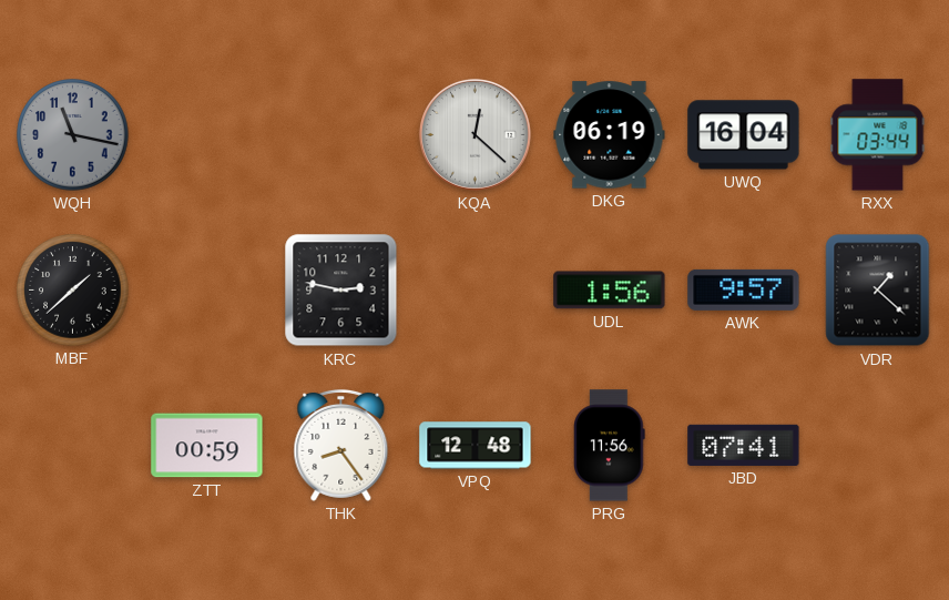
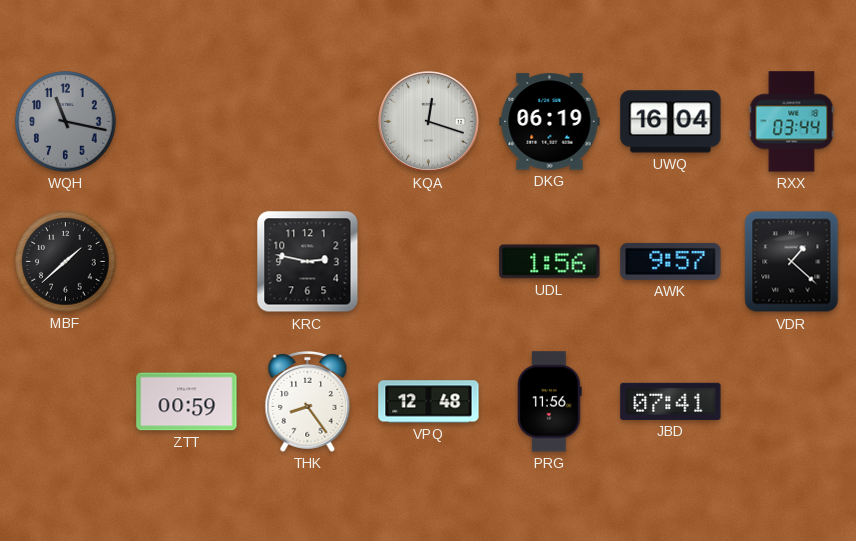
KQA: 12:22 -> 12:18
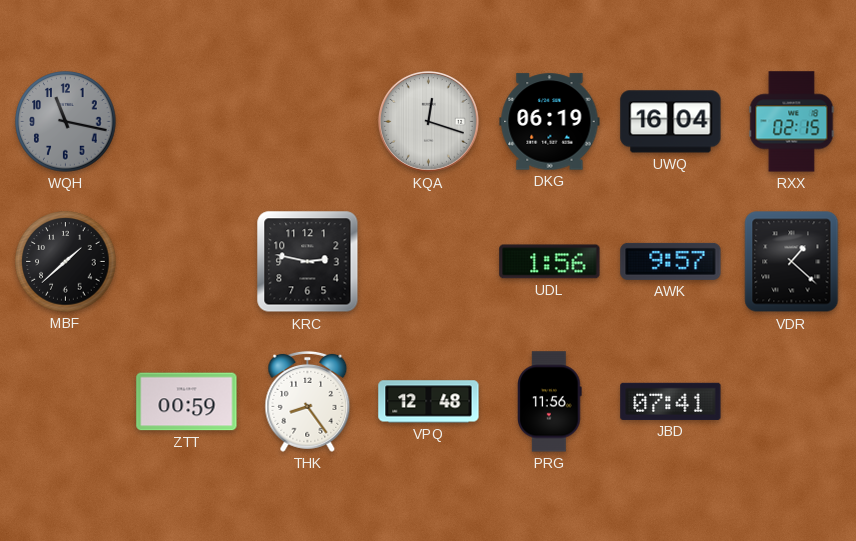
RXX: 03:44 -> 02:15
